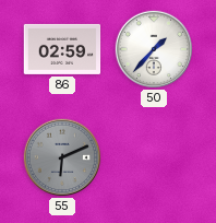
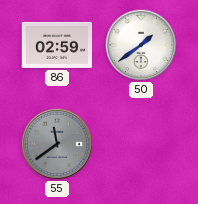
50: 1:37 -> 1:39
55: 6:11 -> 11:39
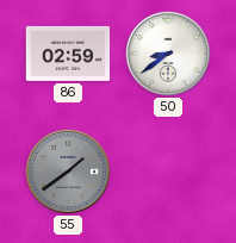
50: 1:39 -> 8:39
55: 11:39 -> 1:39
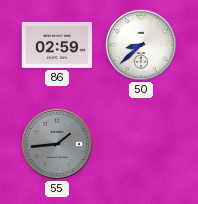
50: 8:39 -> 8:38
55: 1:39 -> 1:44
